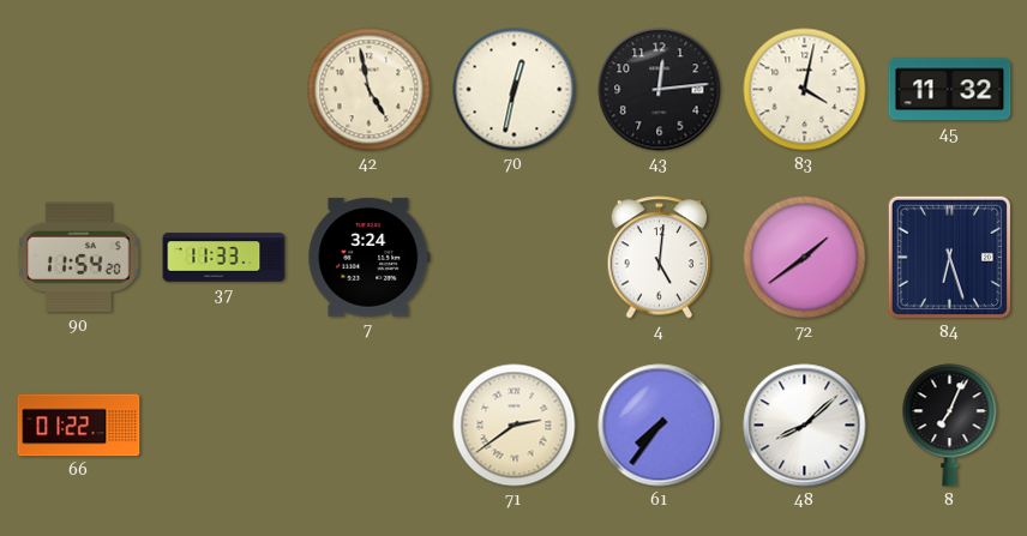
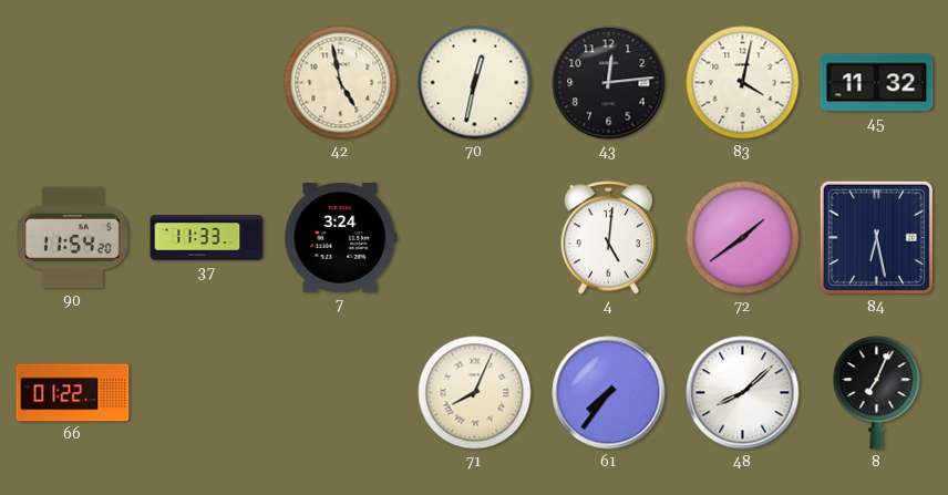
84: 6:27 -> 6:28
71: 2:39 -> 8:04
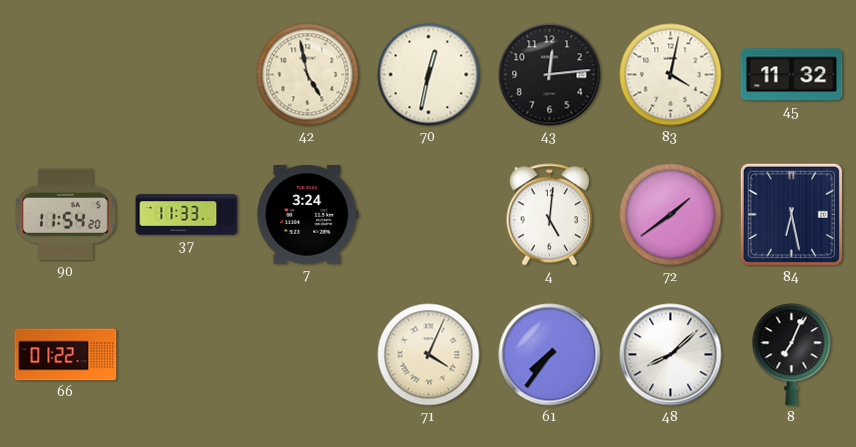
71: 8:04 -> 4:04
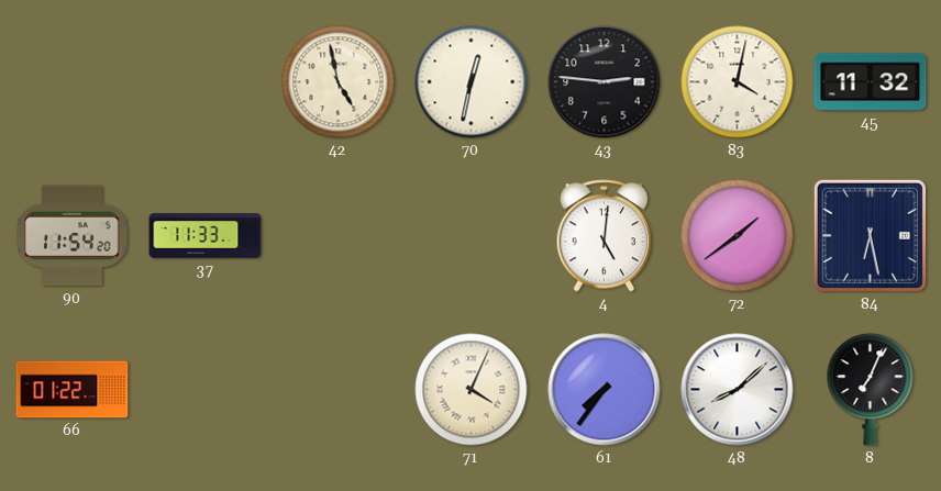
43: 12:14 -> 2:46
7: 3:24 -> none
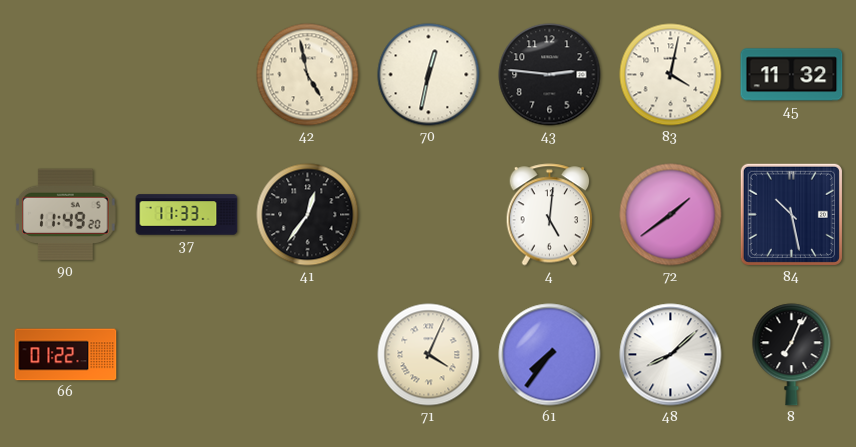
90: 11:54 -> 11:49
41: none -> 12:36
84: 6:28 -> 10:28
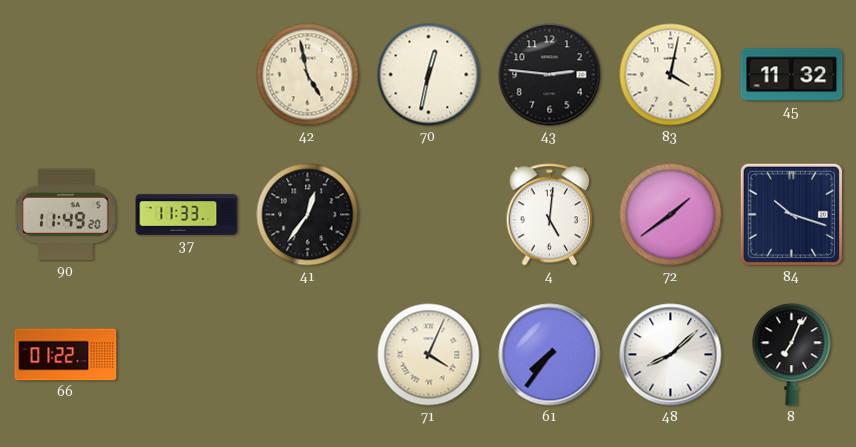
84: 10:28 -> 10:18
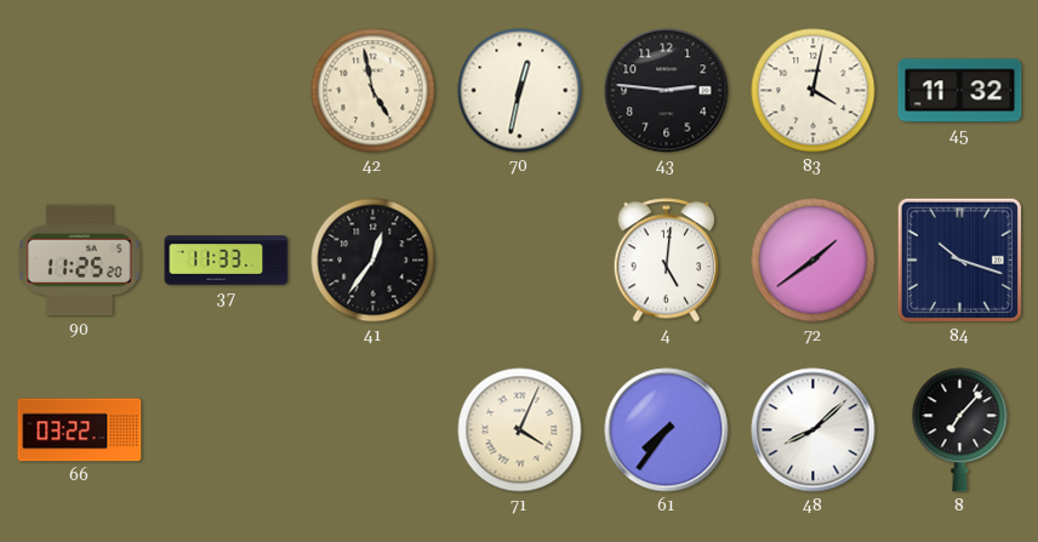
90: 11:49 -> 11:25
66: 01:22 -> 03:22
8: 7:04 -> 7:07
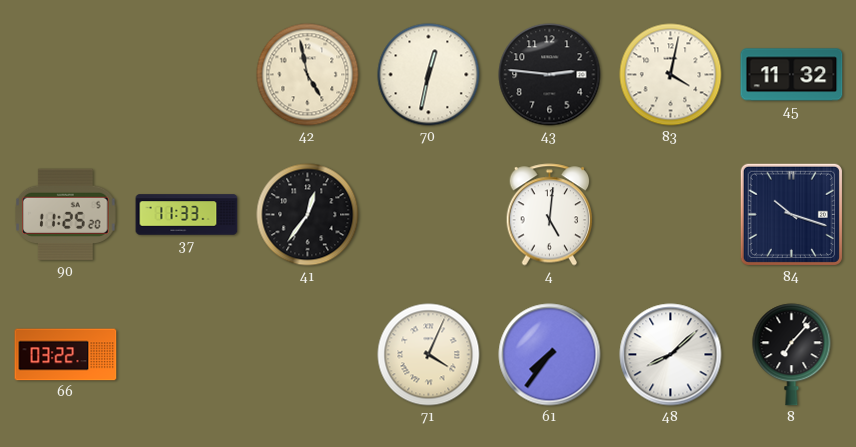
72: 1:39 -> none
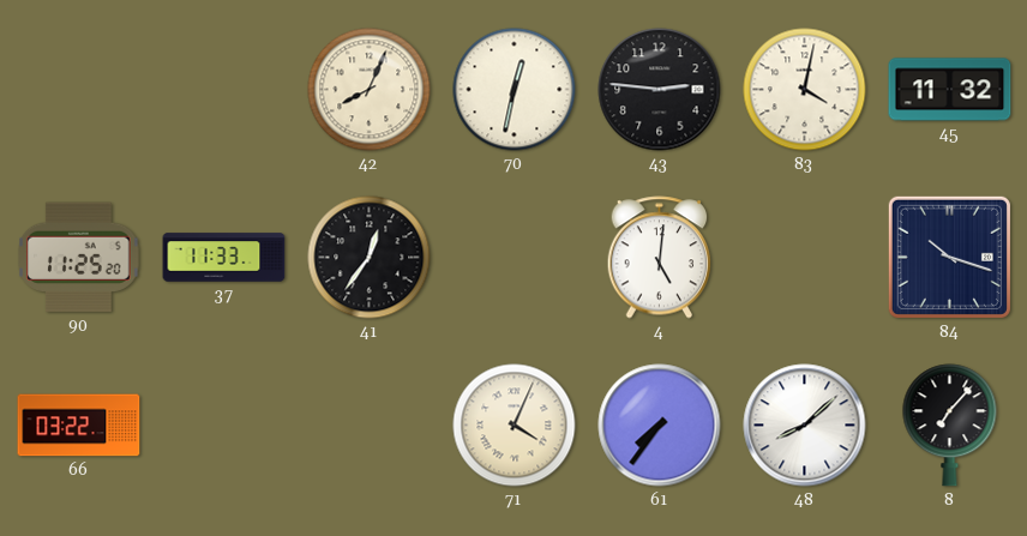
42: 4:58 -> 8:04
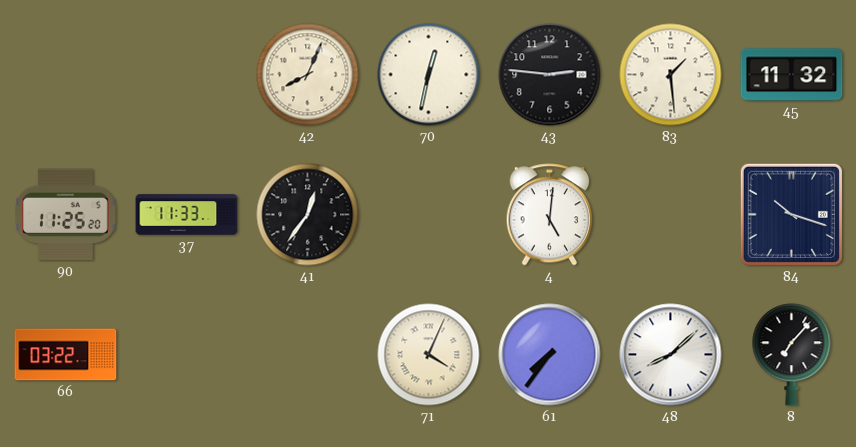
83: 4:02 -> 1:29
